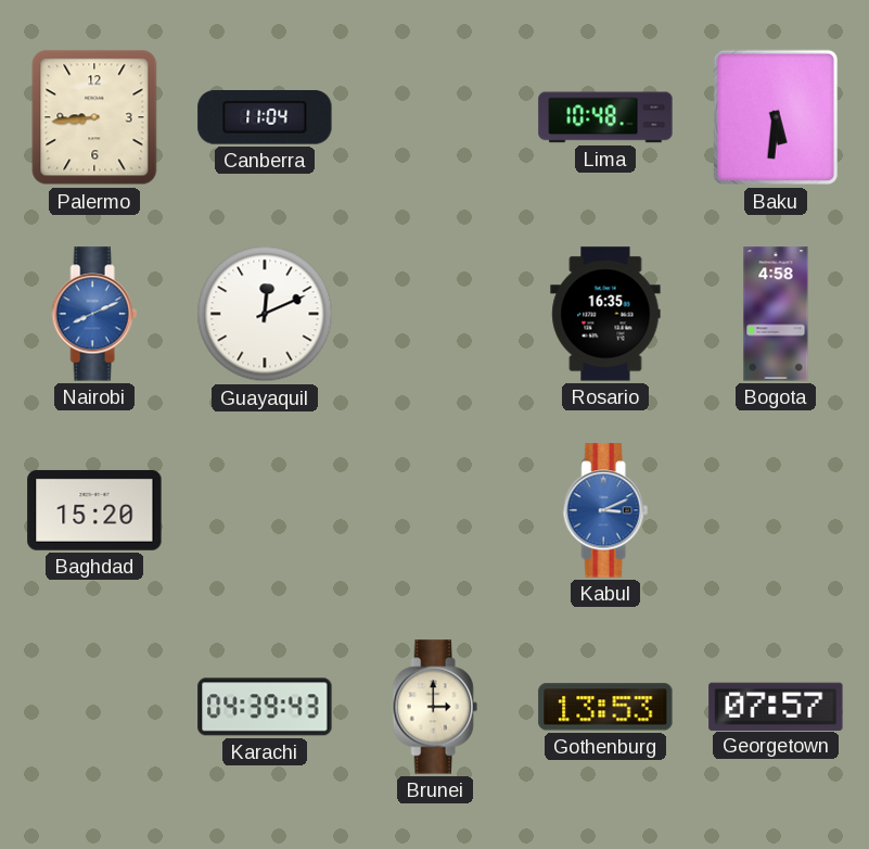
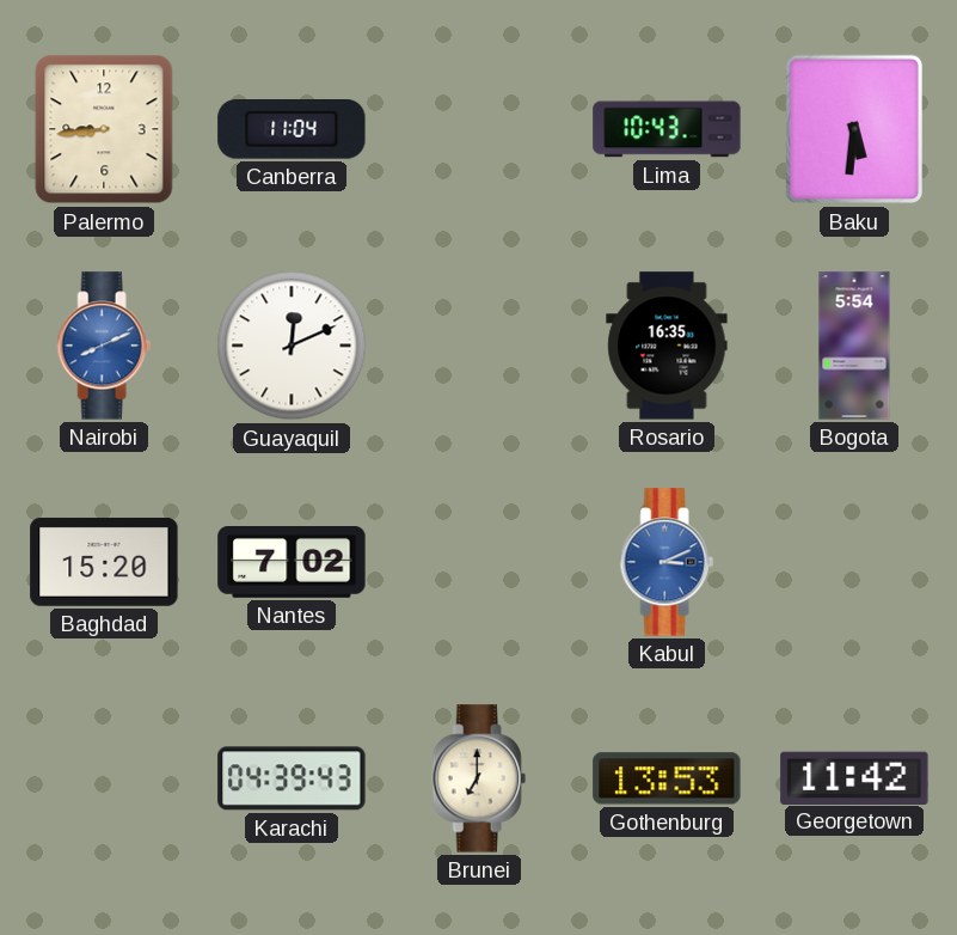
Lima: 10:48 -> 10:43
Bogota: 4:58 -> 5:54
Nantes: none -> 7:02
Brunei: 3:00 -> 7:00
Georgetown: 07:57 -> 11:42
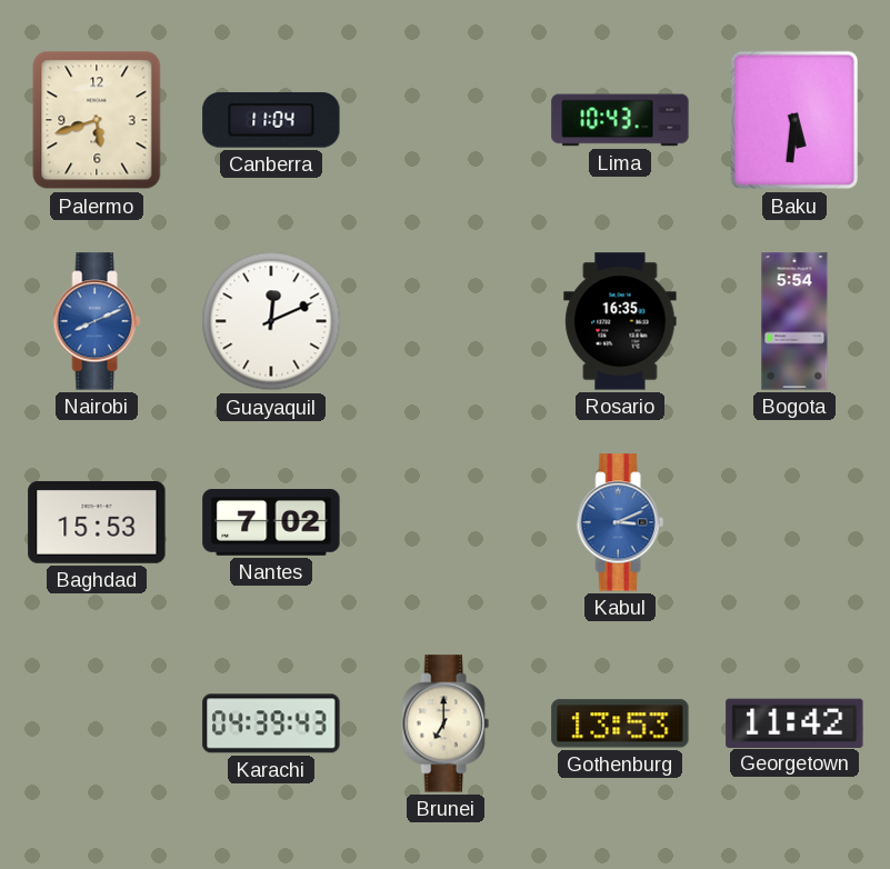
Palermo: 8:44 -> 5:42
Baghdad: 15:20 -> 15:53
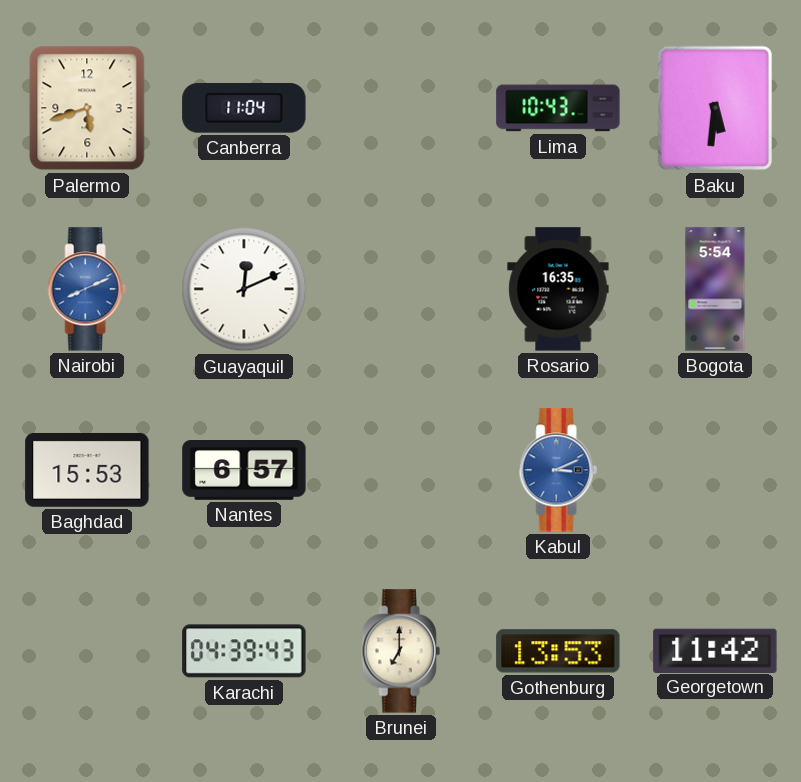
Nantes: 7:02 -> 6:57
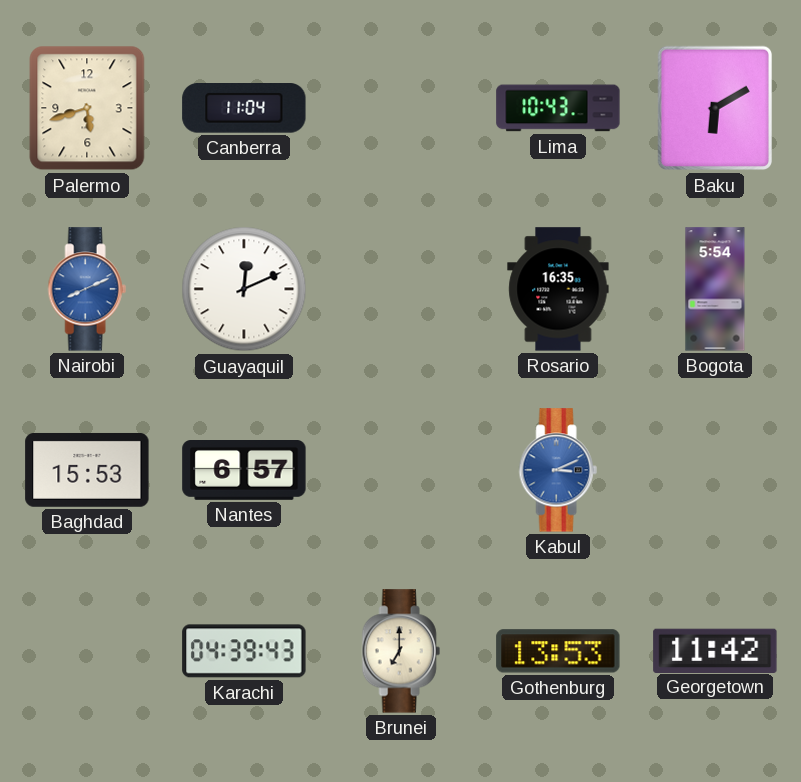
Baku: 5:31 -> 6:10
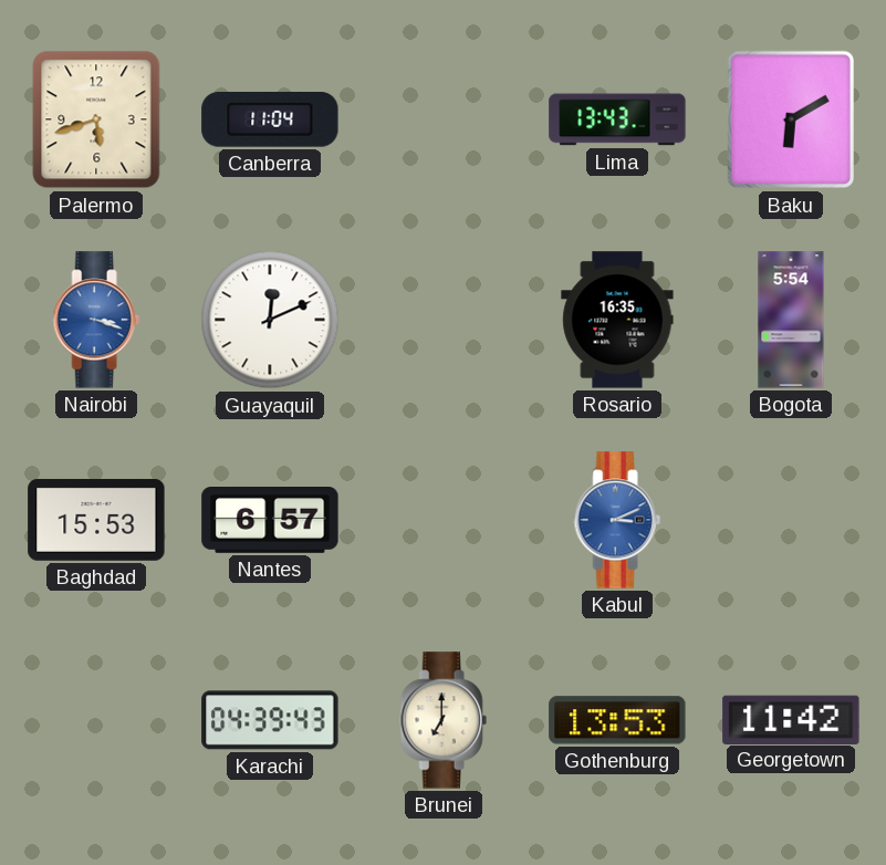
Lima: 10:43 -> 13:43
Nairobi: 8:11 -> 3:18
